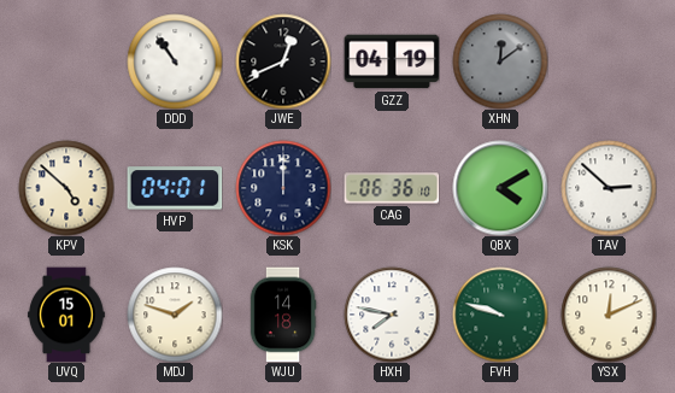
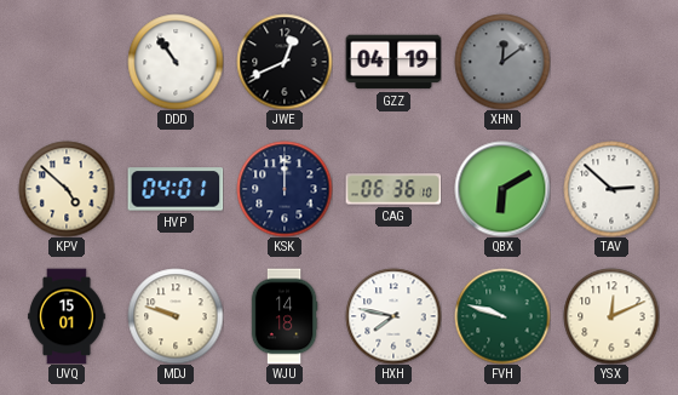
QBX: 4:10 -> 6:10
MDJ: 1:48 -> 9:48
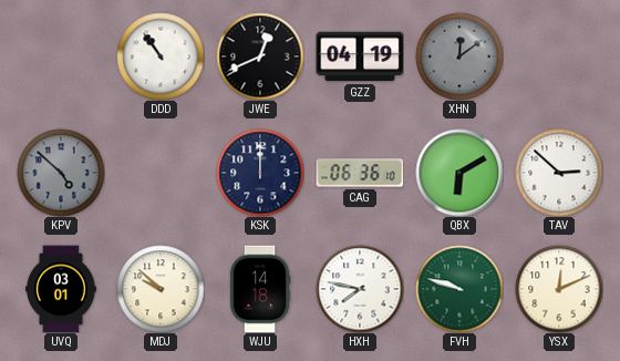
KPV dial: cream -> grey
HVP: 04:01 -> none
UVQ: 15:01 -> 03:01
MDJ: 9:48 -> 9:52
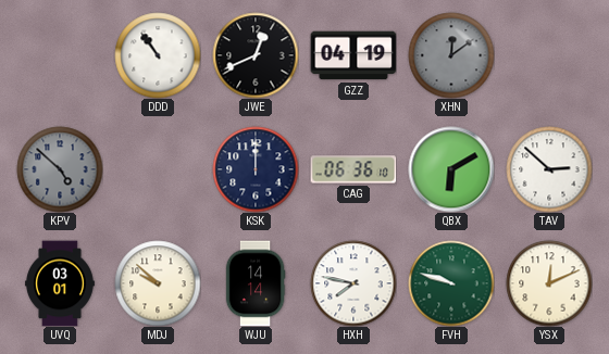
WJU: 14:18 -> 14:14
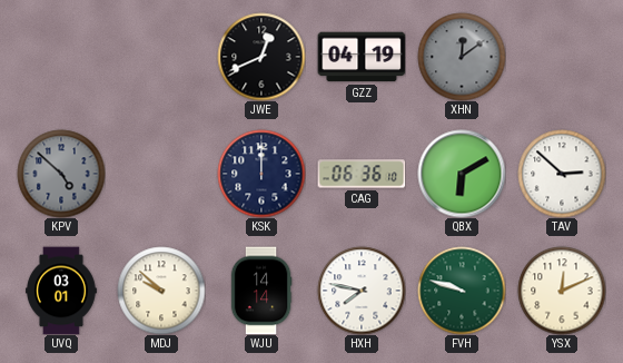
DDD: 10:54 -> none
